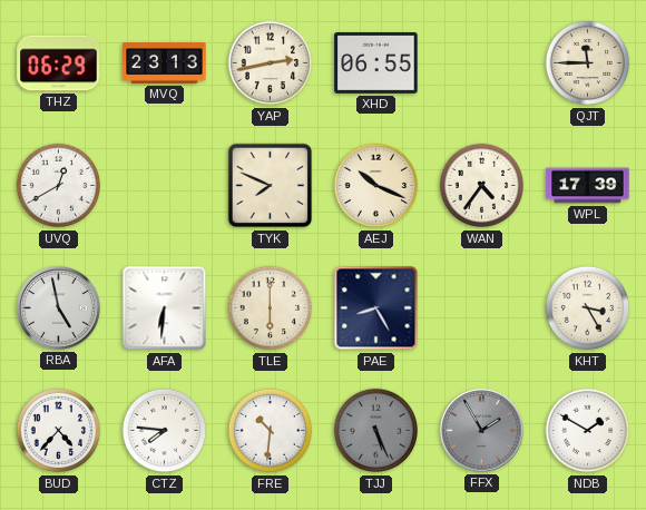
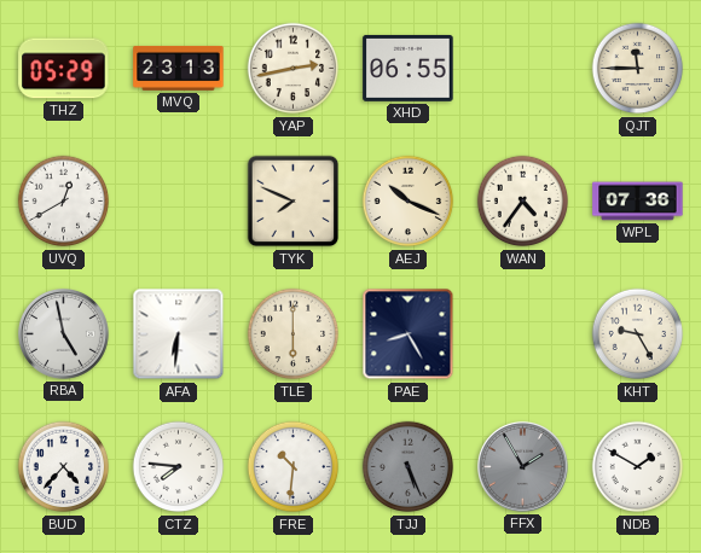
THZ: 06:29 -> 05:29
WPL: 17:39 -> 07:36
KHT: 3:25 -> 9:25
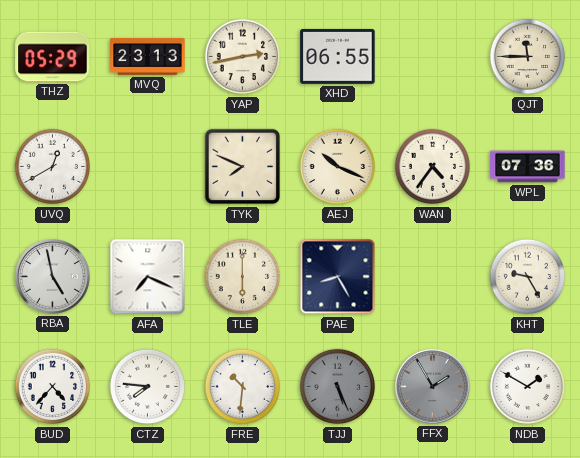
AFA: 6:31 -> 7:19
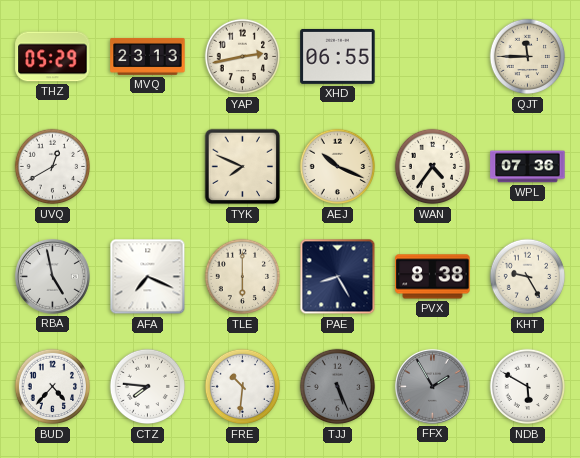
PVX: none -> 8:38
NDB: 1:50 -> 5:50
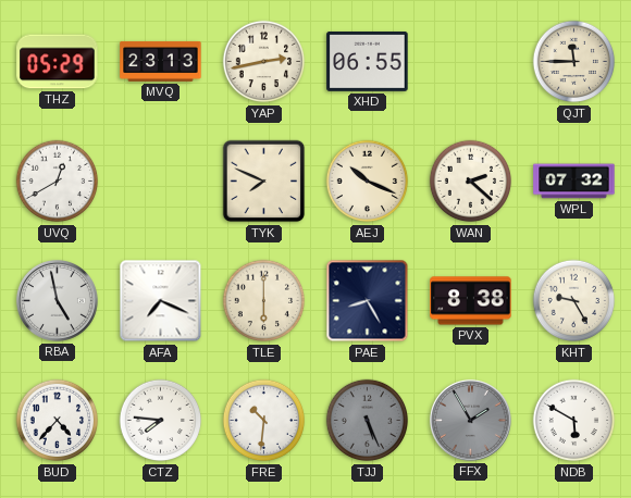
WAN: 4:36 -> 2:22
WPL: 07:36 -> 07:32
